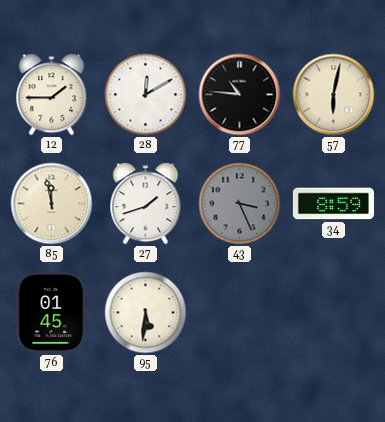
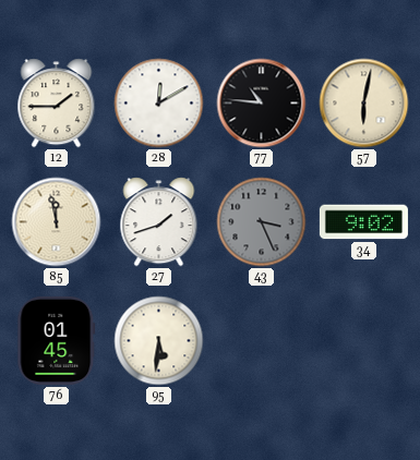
34: 8:59 -> 9:02
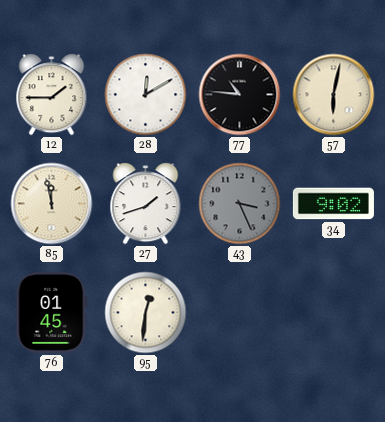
95: 5:31 -> 12:31
